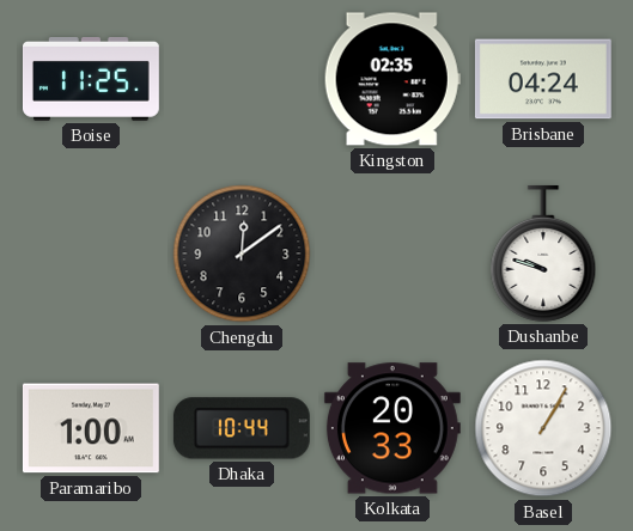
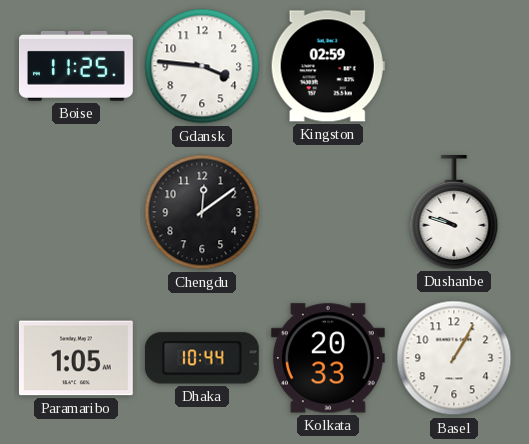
Gdansk: none -> 3:46
Kingston: 02:35 -> 02:59
Brisbane: 04:24 -> none
Paramaribo: 1:00 -> 1:05
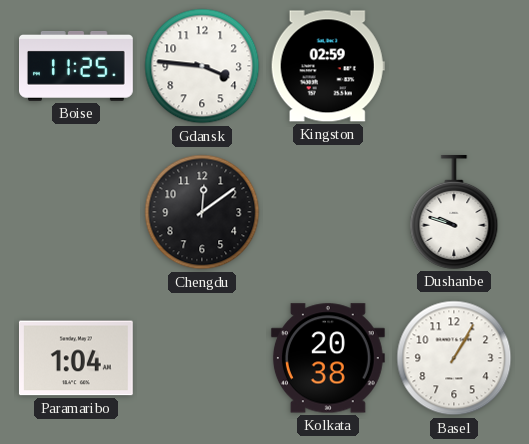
Paramaribo: 1:05 -> 1:04
Dhaka: 10:44 -> none
Kolkata: 20:33 -> 20:38
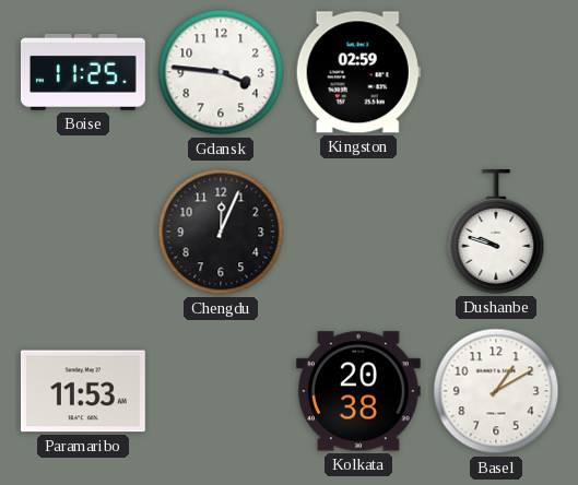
Chengdu: 12:09 -> 12:04
Paramaribo: 1:04 -> 11:53
Basel: 1:05 -> 1:10
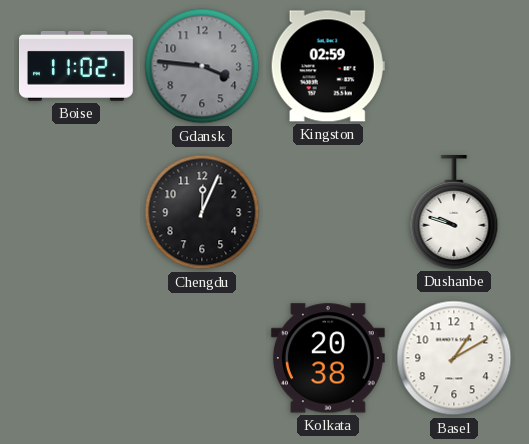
Boise: 11:25 -> 11:02
Gdansk dial: white -> grey
Paramaribo: 11:53 -> none
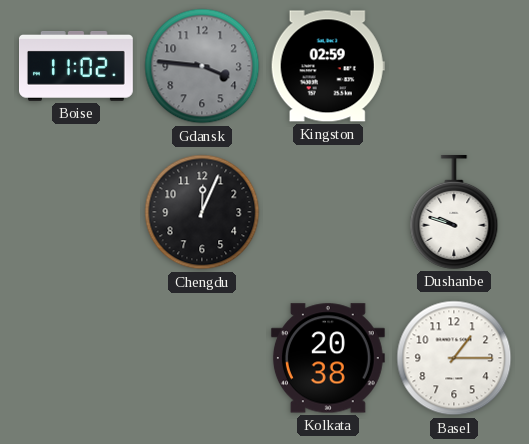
Basel: 1:10 -> 1:15
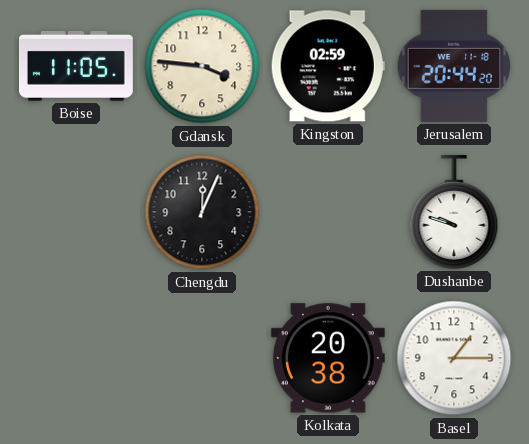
Boise: 11:02 -> 11:05
Gdansk dial: grey -> cream
Jerusalem: none -> 20:44
